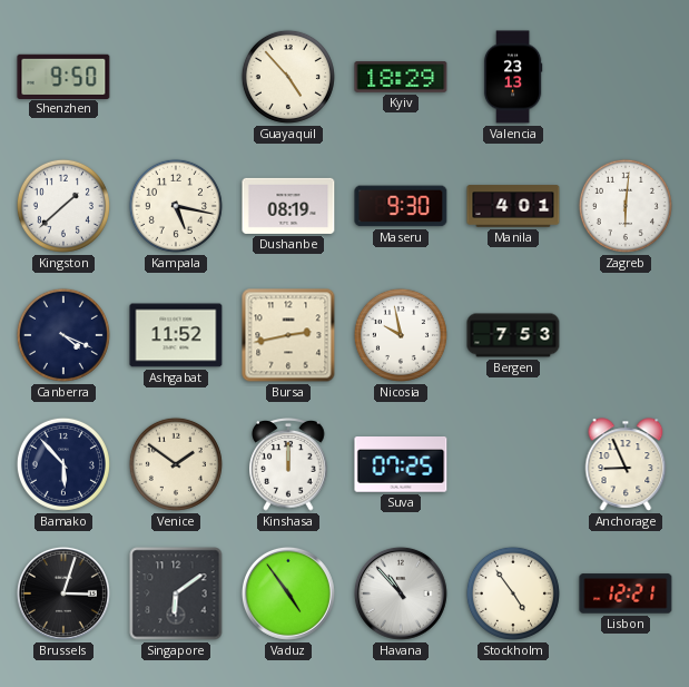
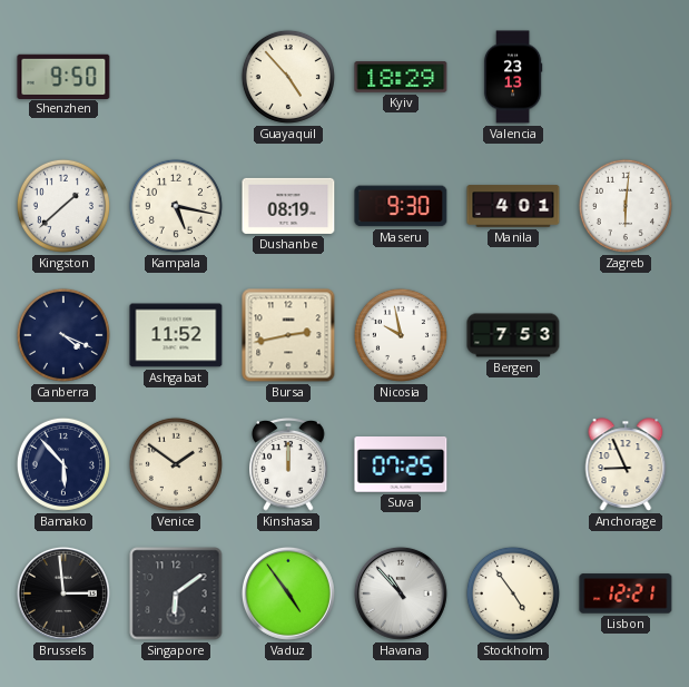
Brussels: 3:03 -> 2:59
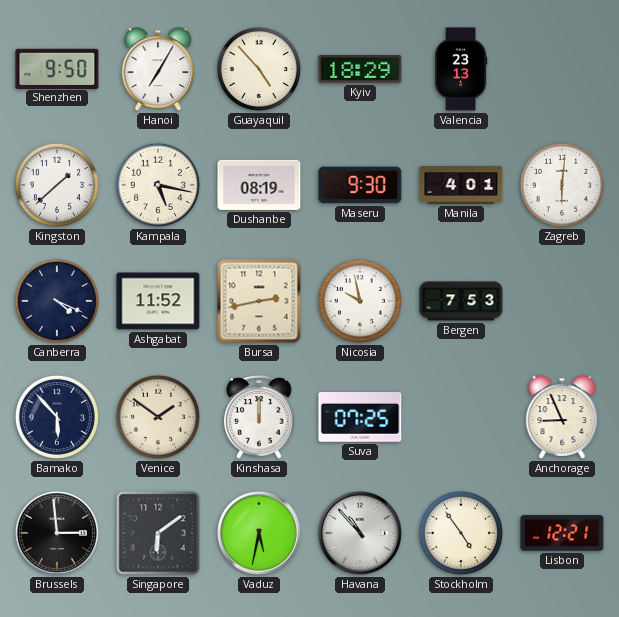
Hanoi: none -> 7:05
Vaduz: 4:54 -> 5:32
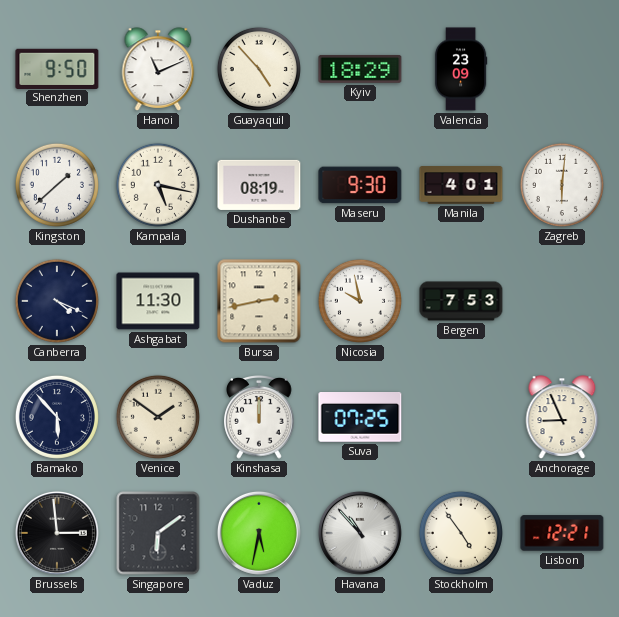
Hanoi: 7:05 -> 11:11
Valencia: 23:13 -> 23:09
Ashgabat: 11:52 -> 11:30
